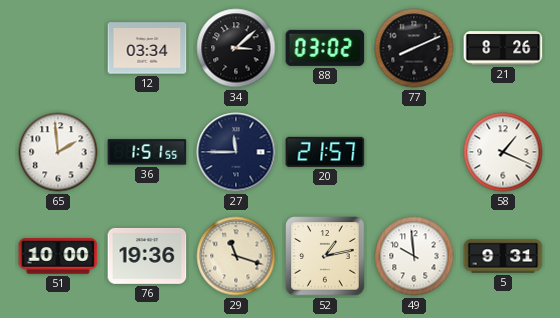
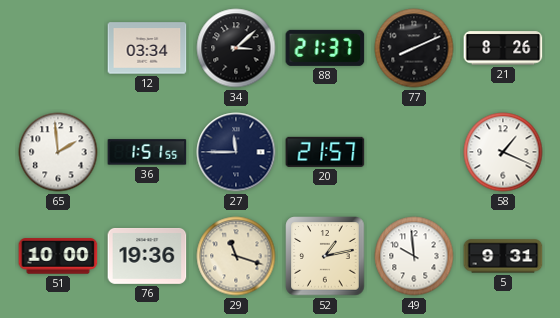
88: 03:02 -> 21:37
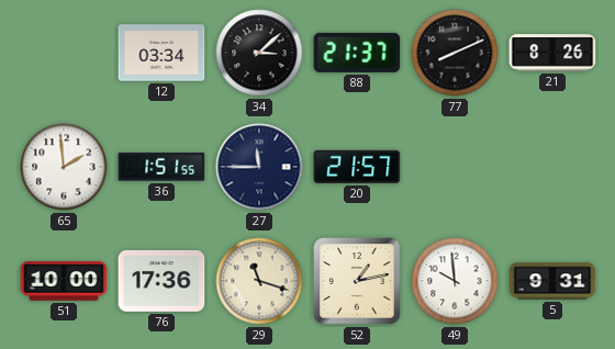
58: 1:19 -> none
76: 19:36 -> 17:36
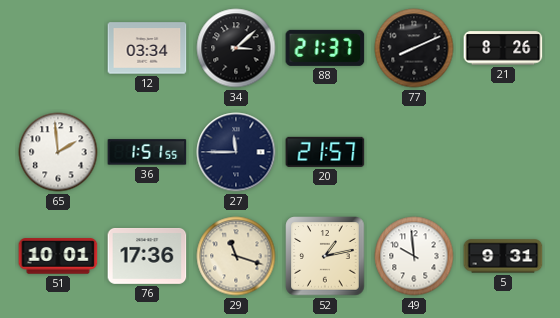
51: 10:00 -> 10:01
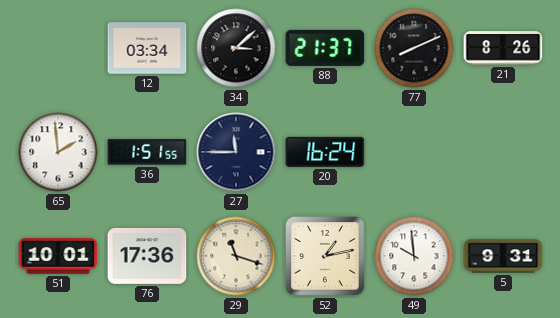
20: 21:57 -> 16:24
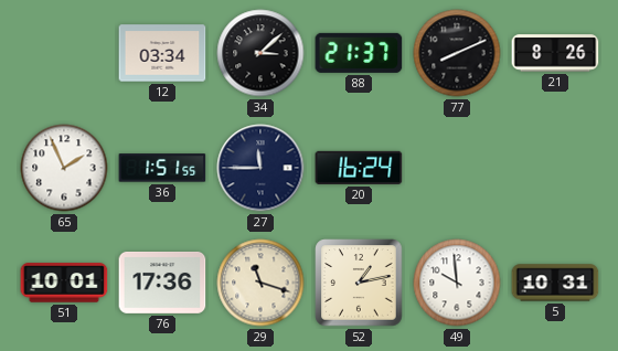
65: 1:59 -> 1:56
5: 9:31 -> 10:31
